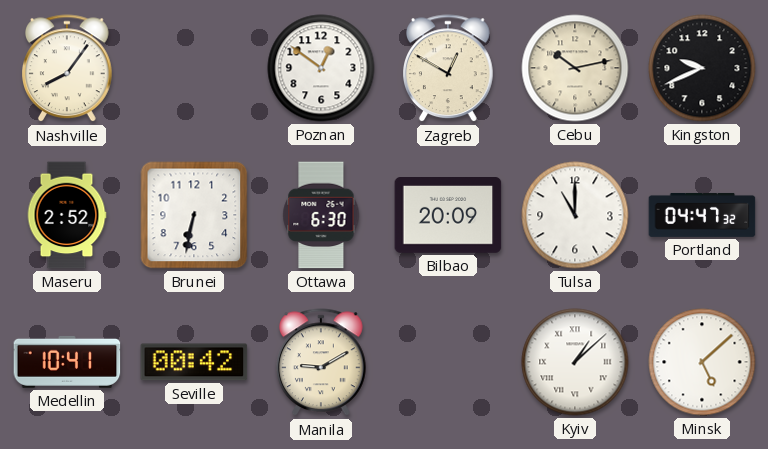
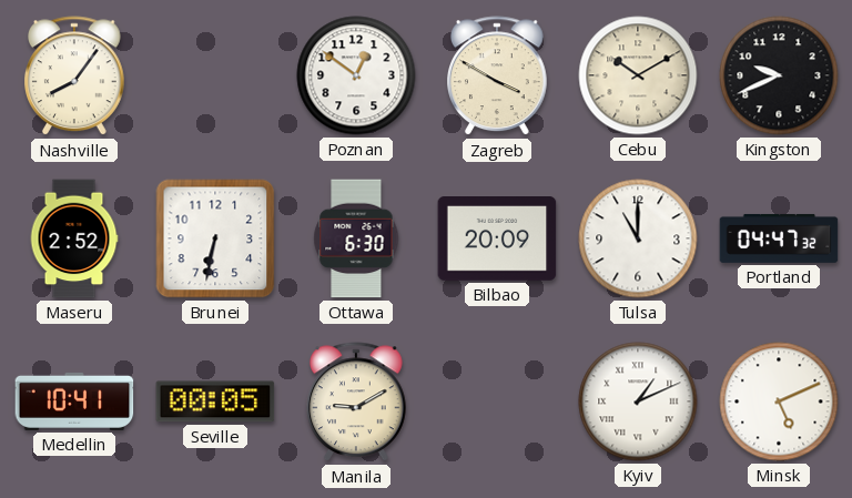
Zagreb: 12:50 -> 3:50
Cebu: 10:13 -> 10:10
Seville: 00:42 -> 00:05
Kyiv: 1:08 -> 1:11
Minsk: 5:08 -> 5:11
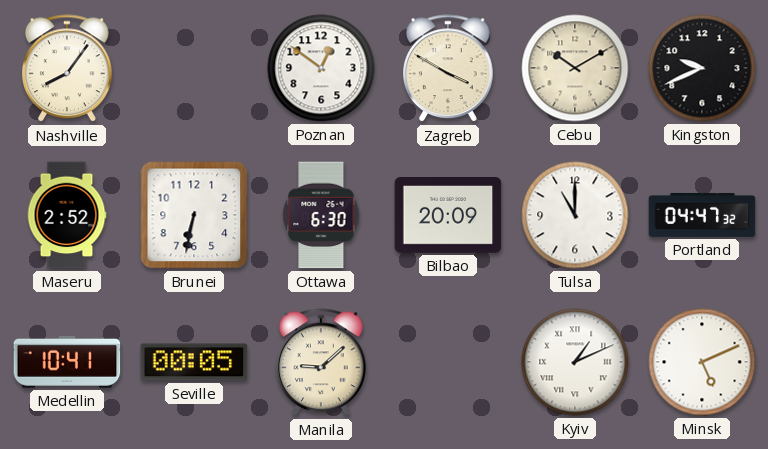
Manila: 9:10 -> 9:08
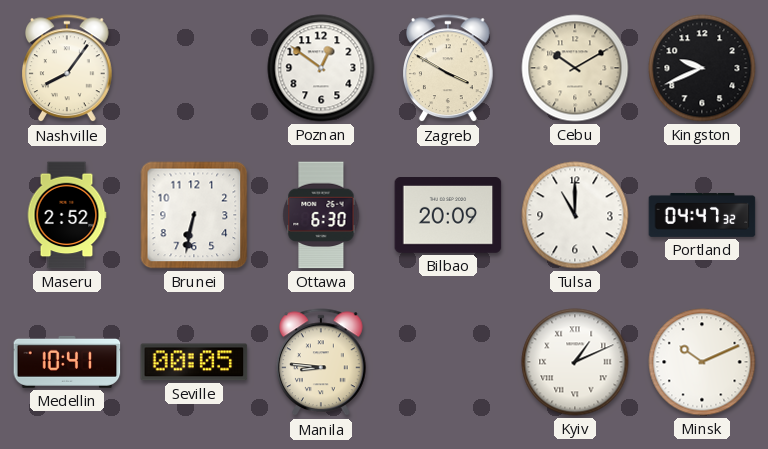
Manila: 9:08 -> 8:46
Minsk: 5:11 -> 10:11
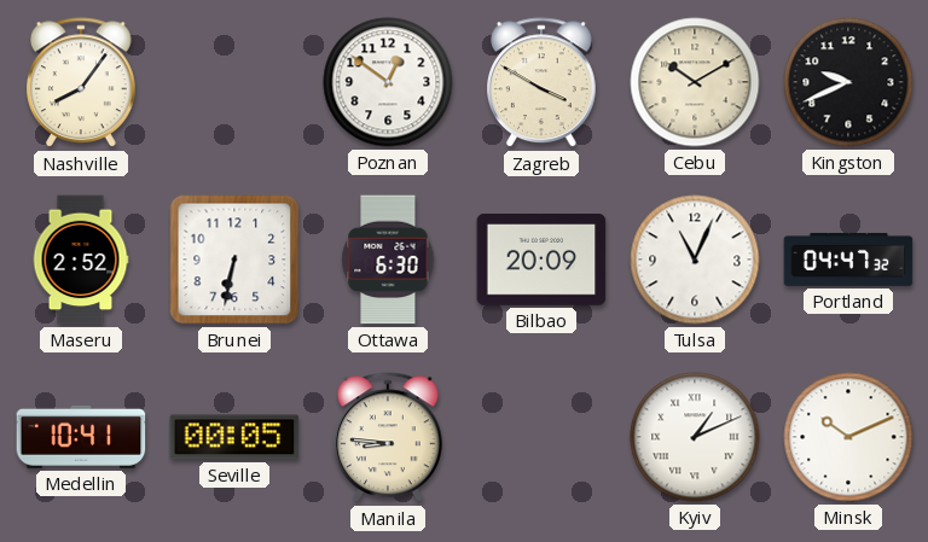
Tulsa: 11:00 -> 11:04
